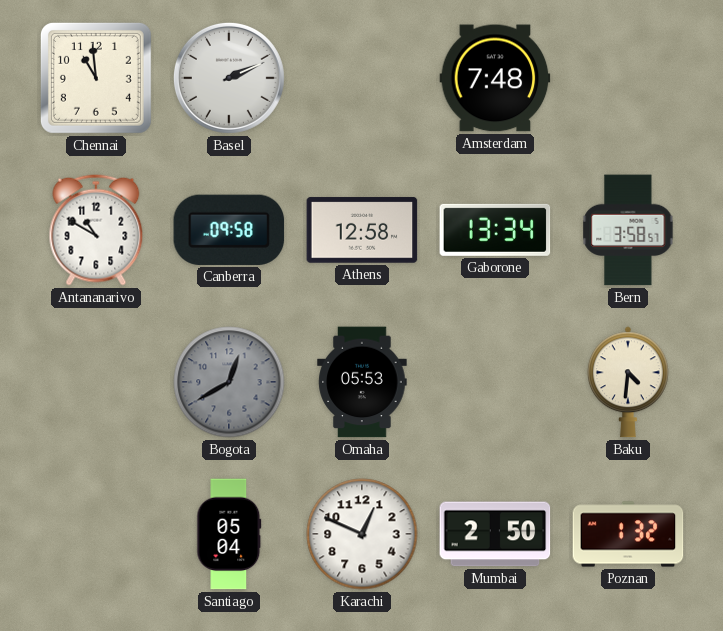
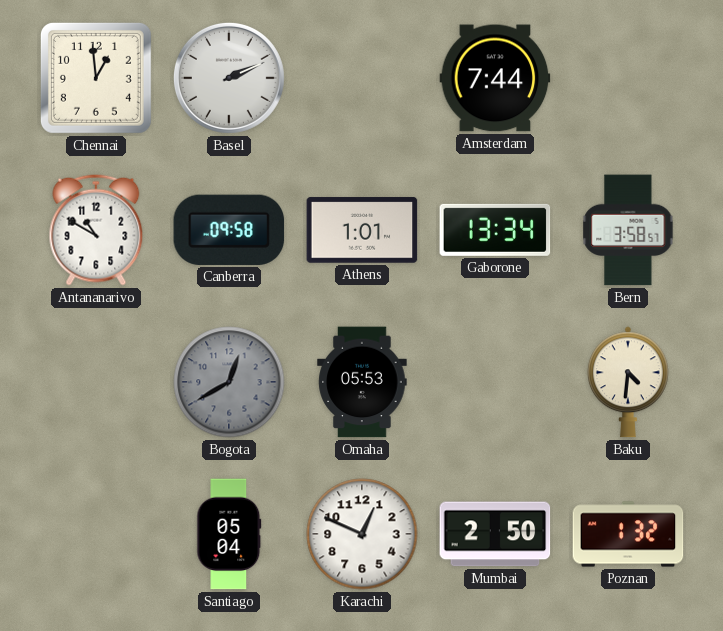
Chennai: 10:59 -> 12:59
Amsterdam: 7:48 -> 7:44
Athens: 12:58 -> 1:01
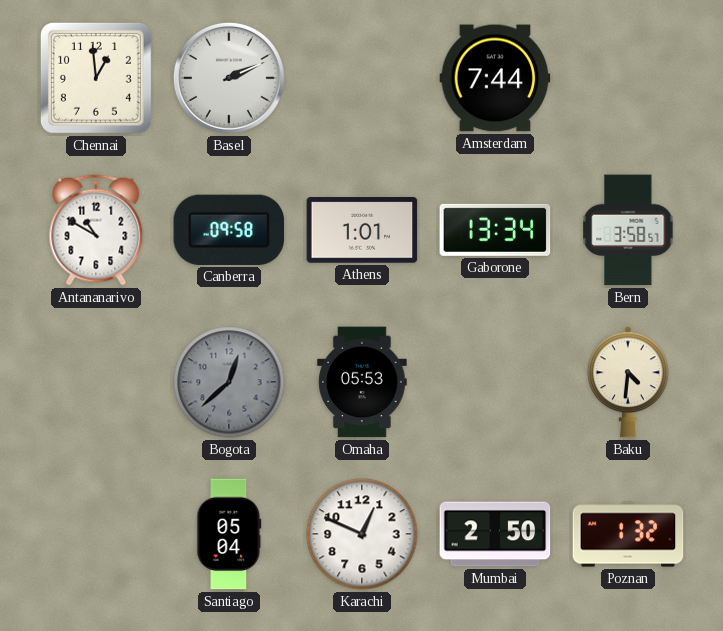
Bogota: 12:40 -> 12:38
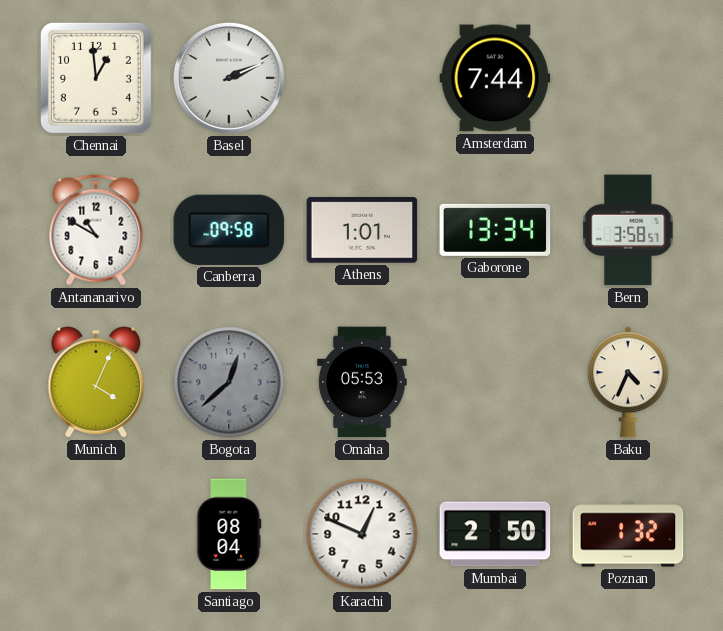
Munich: none -> 4:04
Baku: 4:31 -> 4:34
Santiago: 05:04 -> 08:04
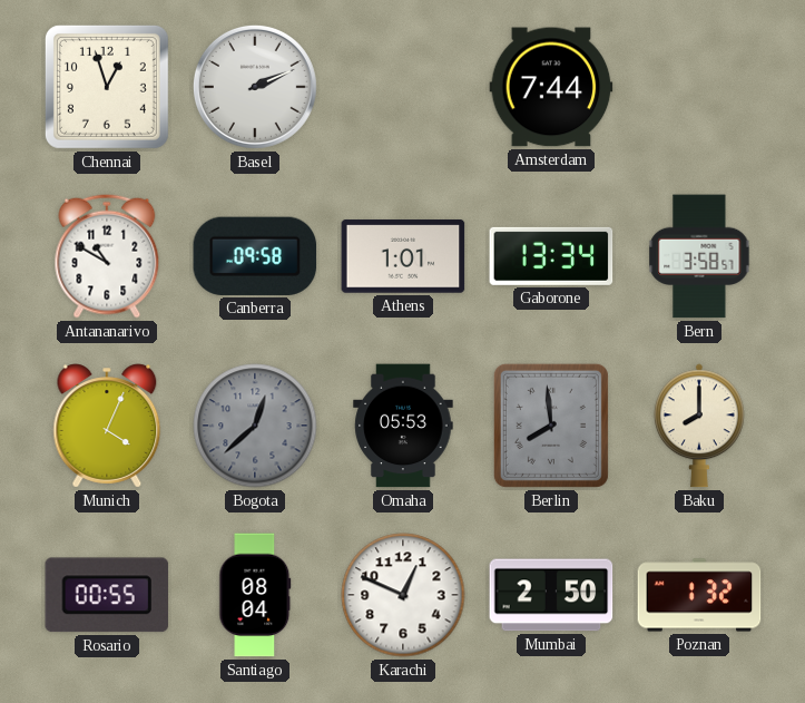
Chennai: 12:59 -> 12:57
Berlin: none -> 7:59
Baku: 4:34 -> 8:00
Rosario: none -> 00:55
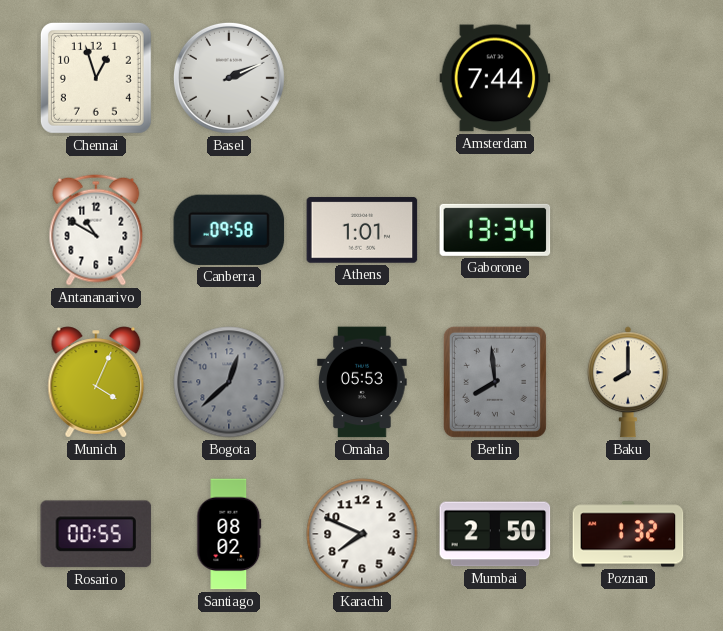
Bern: 3:58 -> none
Santiago: 08:04 -> 08:02
Karachi: 12:49 -> 7:49
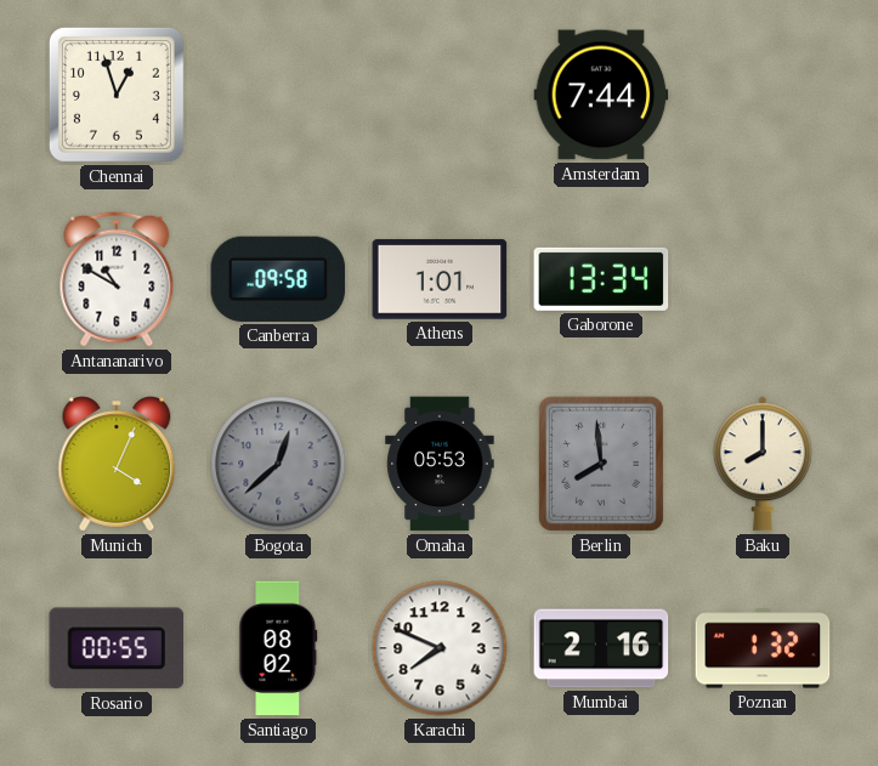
Basel: 2:11 -> none
Mumbai: 2:50 -> 2:16
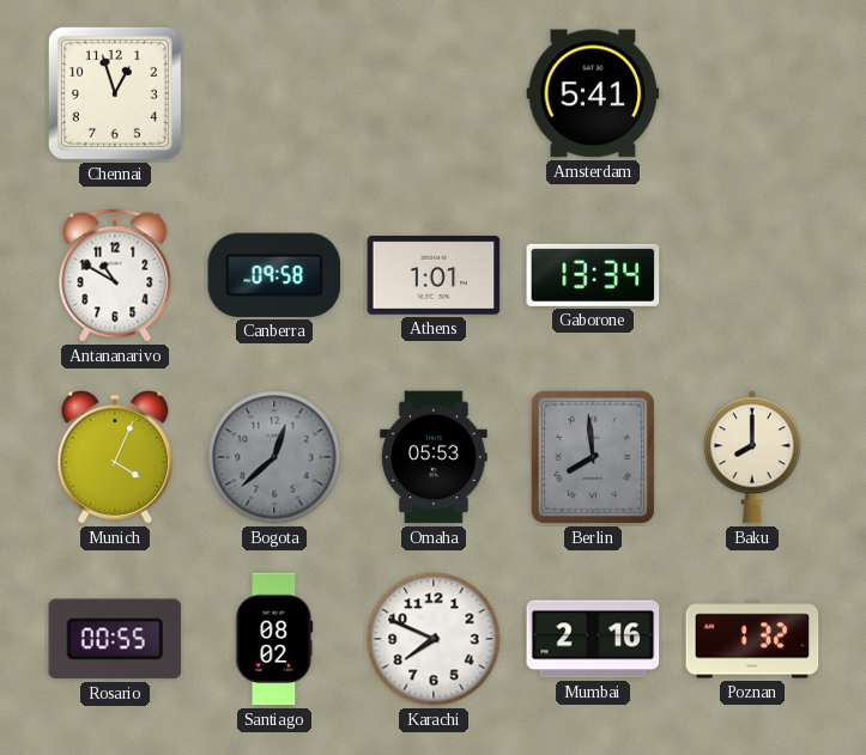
Amsterdam: 7:44 -> 5:41
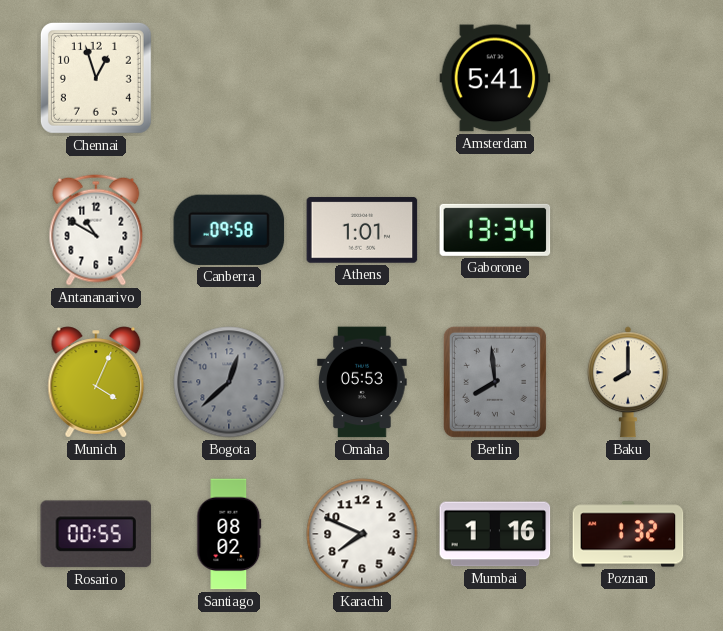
Mumbai: 2:16 -> 1:16
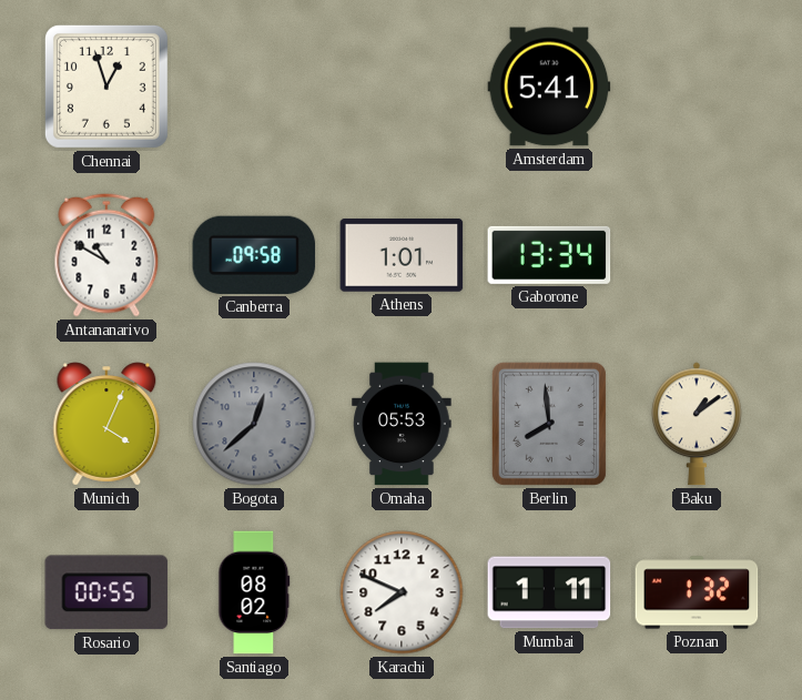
Baku: 8:00 -> 1:09
Mumbai: 1:16 -> 1:11
